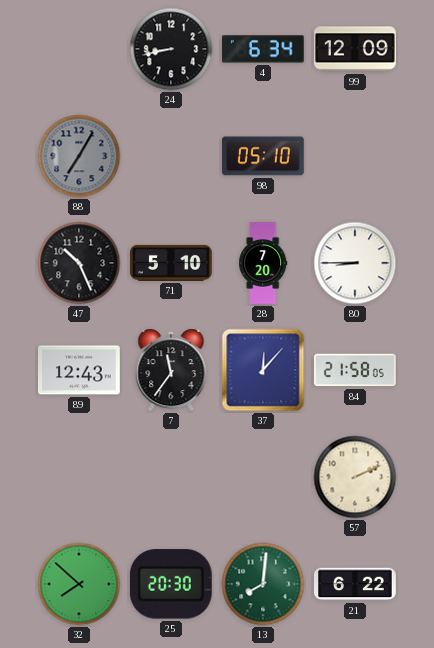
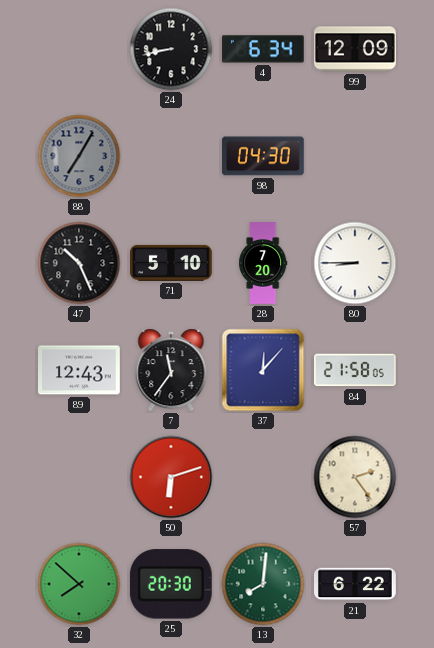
98: 05:10 -> 04:30
50: none -> 6:12
57: 2:11 -> 2:24
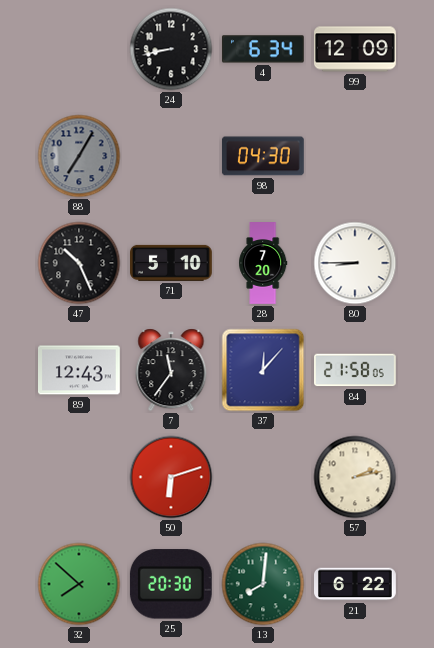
57: 2:24 -> 2:13
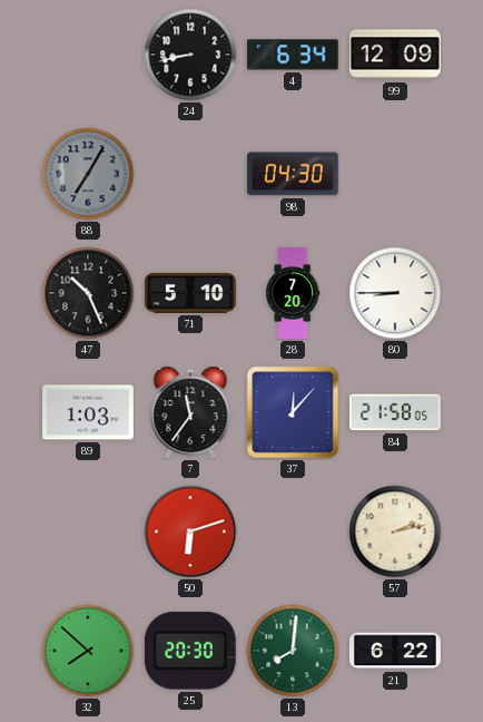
89: 12:43 -> 1:03
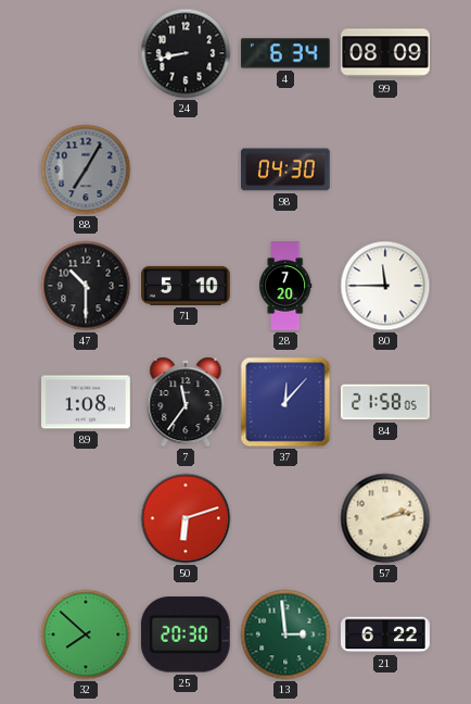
99: 12:09 -> 08:09
47: 10:26 -> 10:30
80: 8:45 -> 11:45
89: 1:03 -> 1:08
13: 8:01 -> 2:59
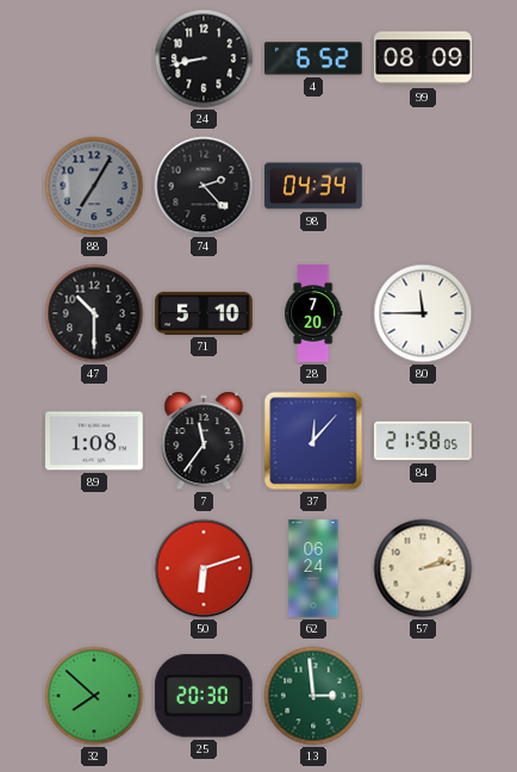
4: 6:34 -> 6:52
74: none -> 2:23
98: 04:30 -> 04:34
62: none -> 06:24
21: 6:22 -> none
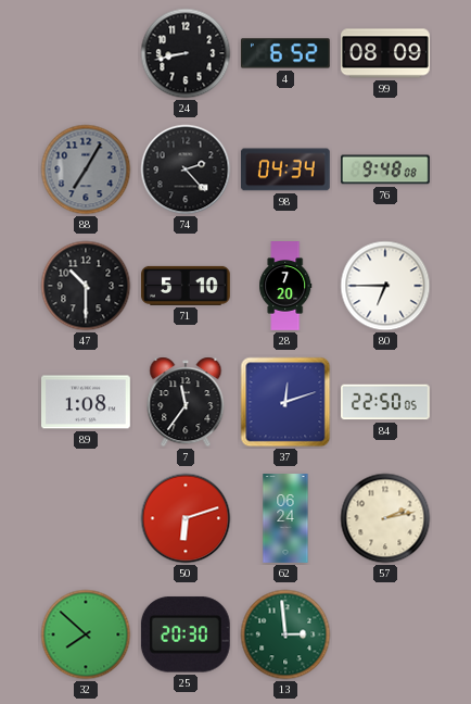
76: none -> 9:48
80: 11:45 -> 6:45
37: 12:07 -> 12:12
84: 21:58 -> 22:50
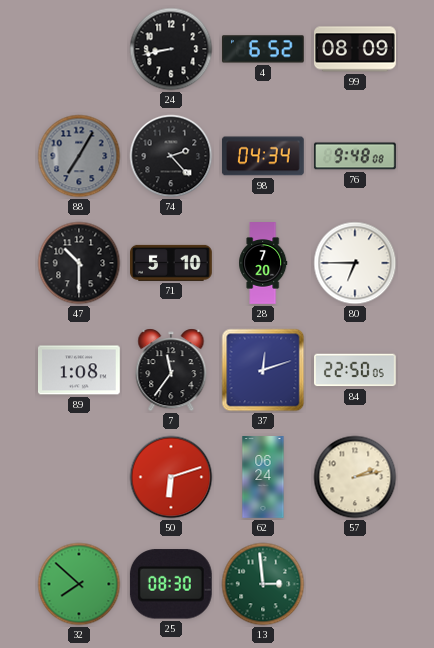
25: 20:30 -> 08:30
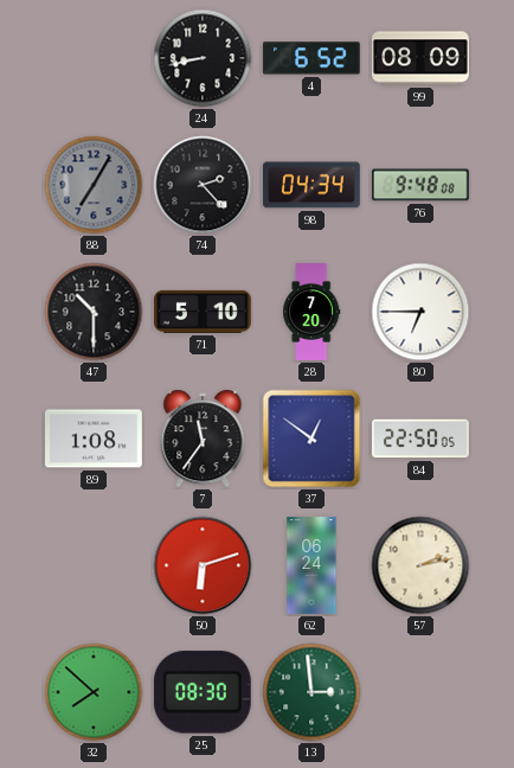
37: 12:12 -> 12:51
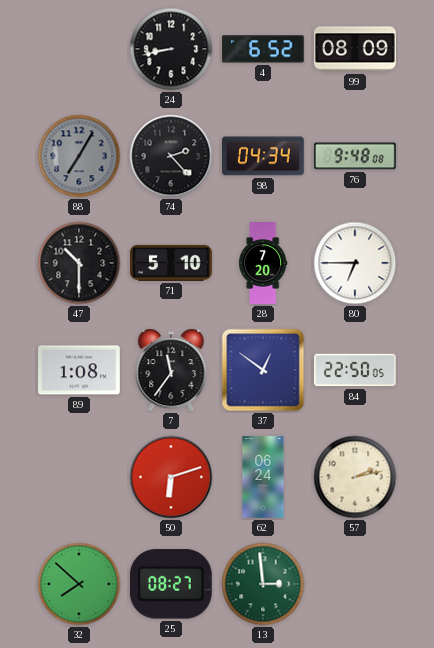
25: 08:30 -> 08:27
